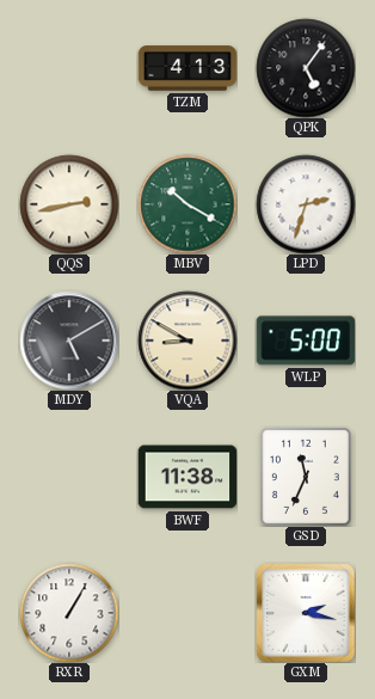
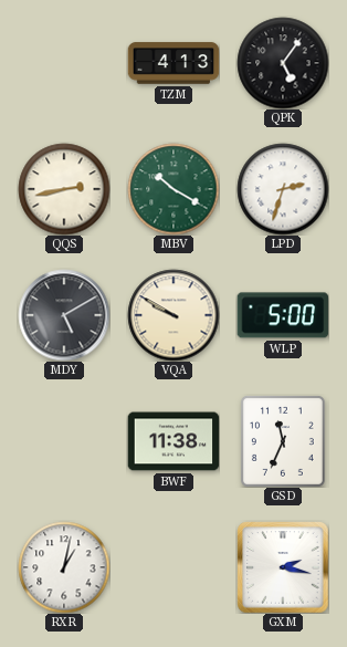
VQA: 8:50 -> 9:50
RXR: 1:05 -> 1:02
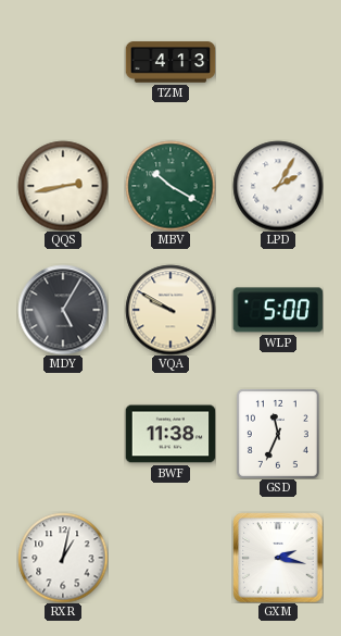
QPK: 5:06 -> none
LPD: 2:33 -> 2:05
MDY: 5:10 -> 5:05
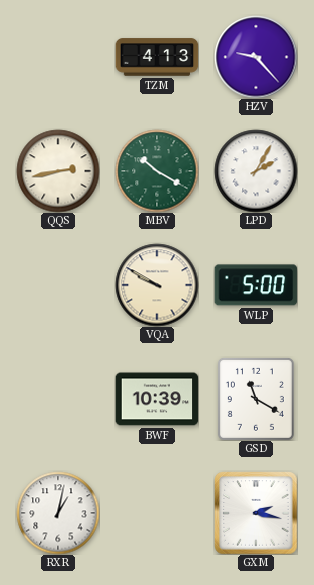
HZV: none -> 9:23
MDY: 5:05 -> none
BWF: 11:38 -> 10:39
GSD: 11:34 -> 11:20
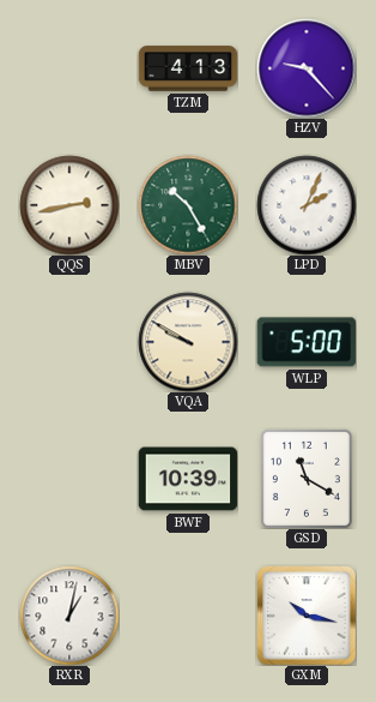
MBV: 10:20 -> 10:25
LPD: 2:05 -> 2:04
GXM: 2:17 -> 10:17
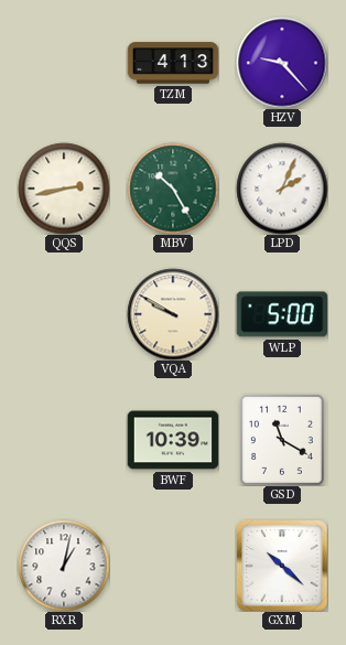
GXM: 10:17 -> 10:22
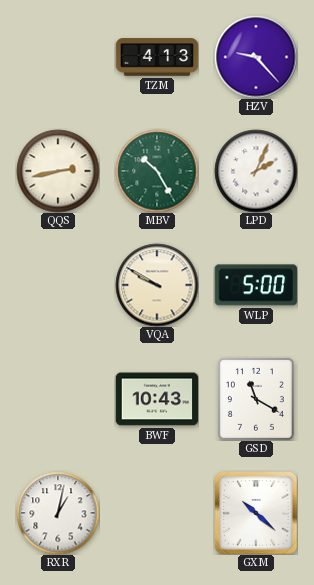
BWF: 10:39 -> 10:43
